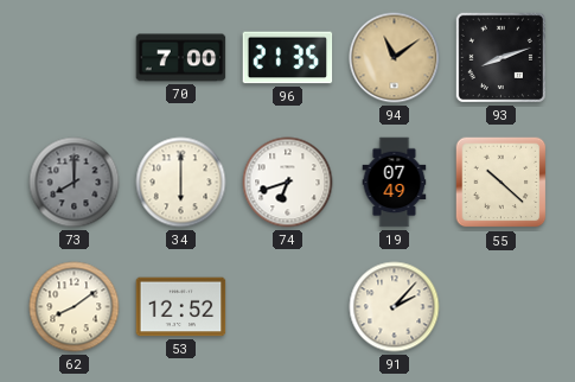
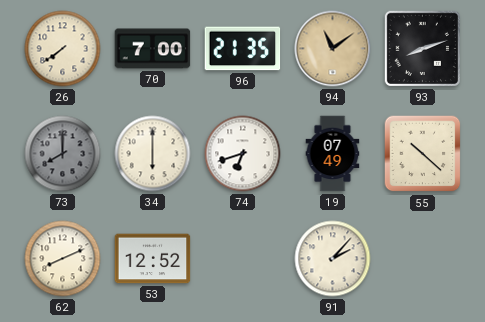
26: none -> 7:39
62: 8:09 -> 8:11
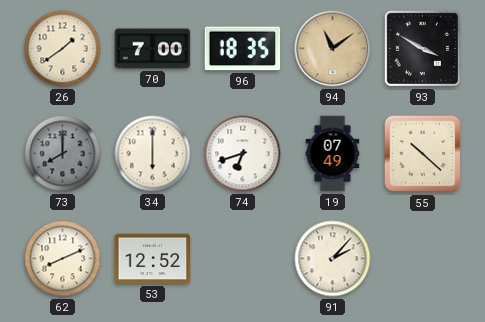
26: 7:39 -> 1:39
96: 21:35 -> 18:35
93: 8:12 -> 3:50
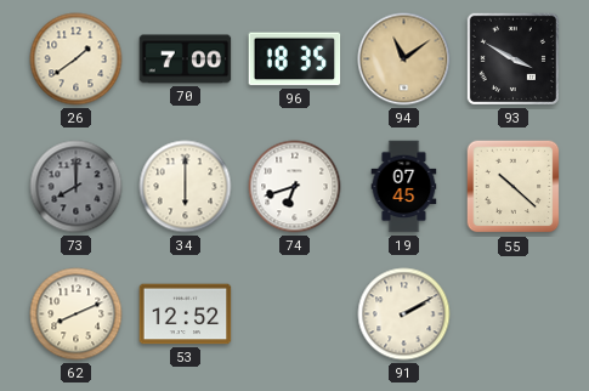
19: 07:49 -> 07:45
91: 2:07 -> 2:10
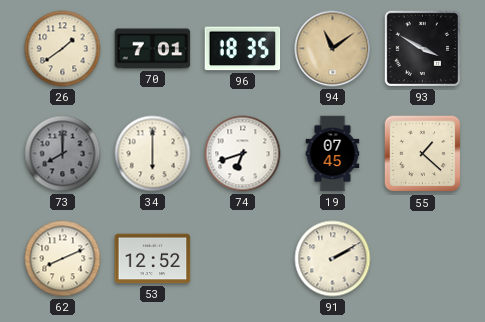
70: 7:00 -> 7:01
55: 10:22 -> 1:22
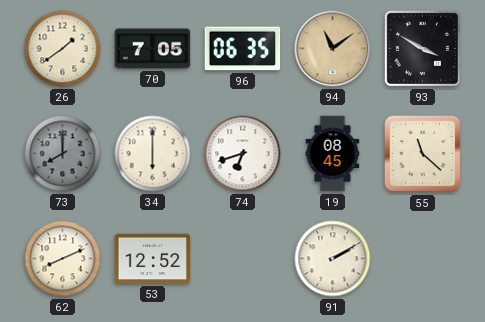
70: 7:01 -> 7:05
96: 18:35 -> 06:35
19: 07:45 -> 08:45
55: 1:22 -> 11:22
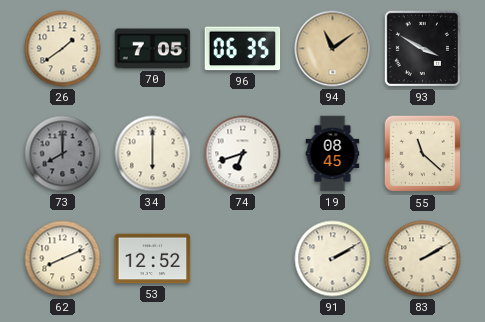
83: none -> 2:10
